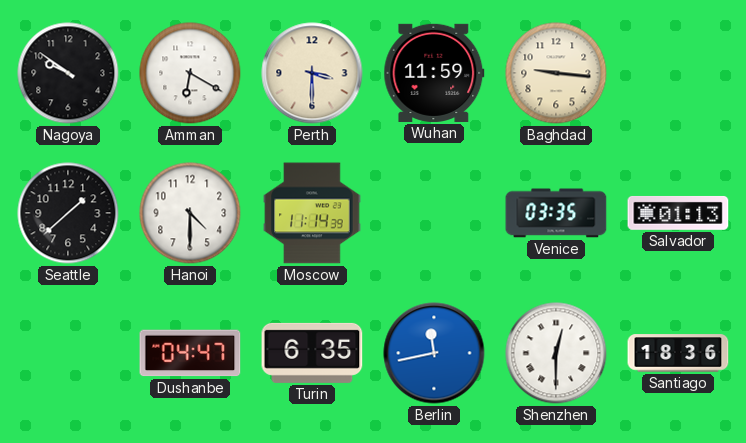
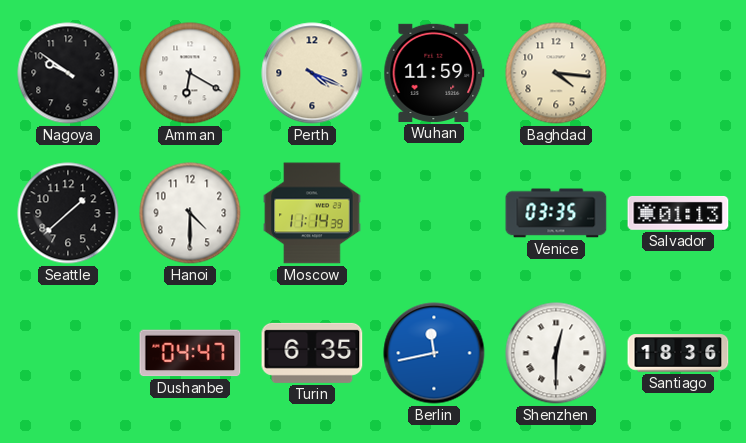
Perth: 3:30 -> 4:19
Baghdad: 9:16 -> 4:16
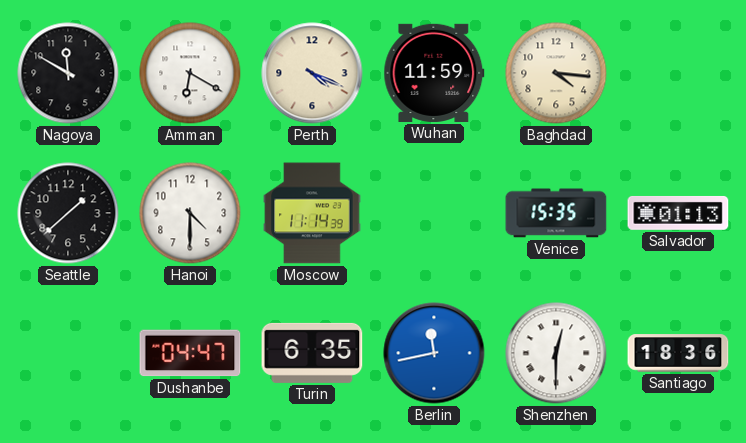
Nagoya: 9:51 -> 11:50
Venice: 03:35 -> 15:35
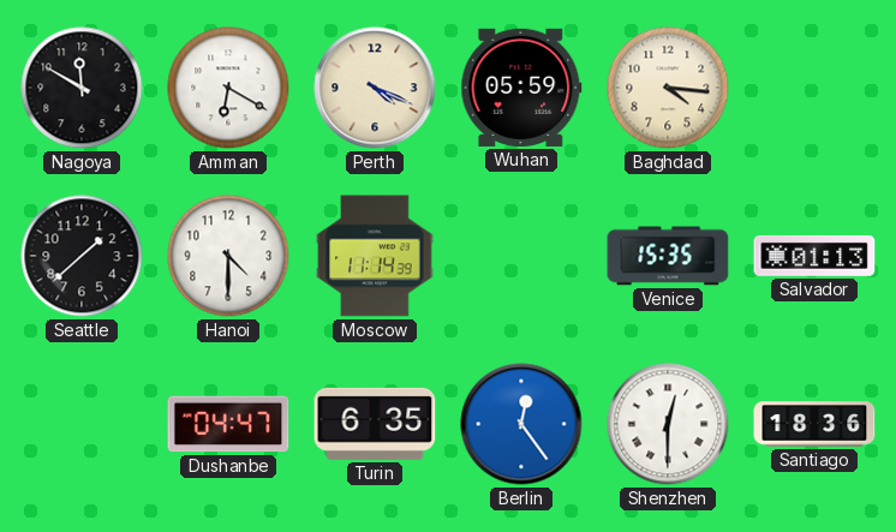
Wuhan: 11:59 -> 05:59
Berlin: 11:43 -> 12:24
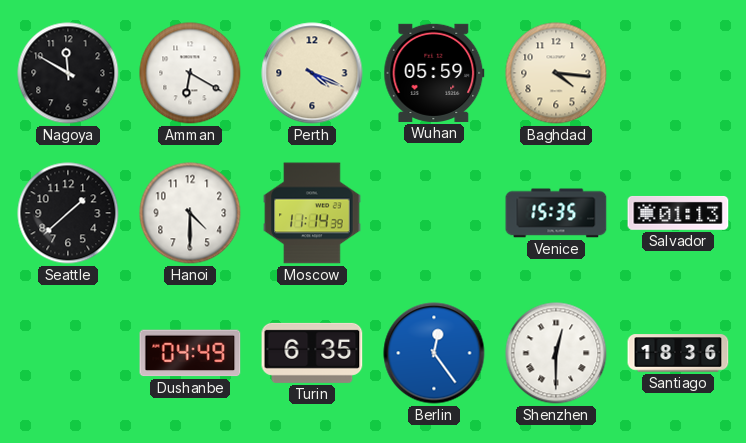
Dushanbe: 04:47 -> 04:49
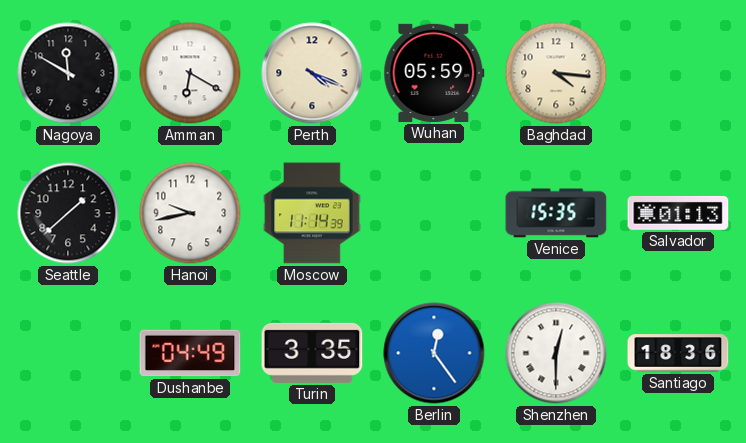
Hanoi: 4:30 -> 9:43
Turin: 6:35 -> 3:35
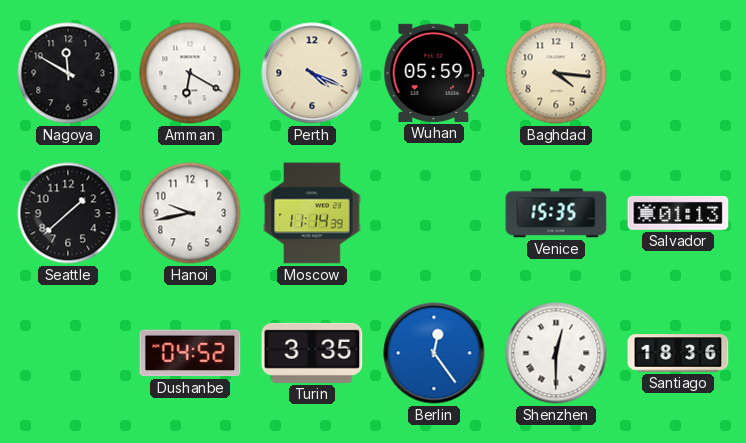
Dushanbe: 04:49 -> 04:52
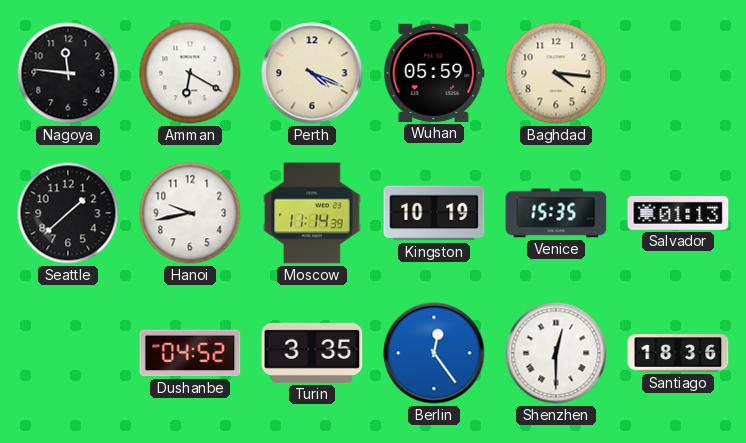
Nagoya: 11:50 -> 11:46
Kingston: none -> 10:19
